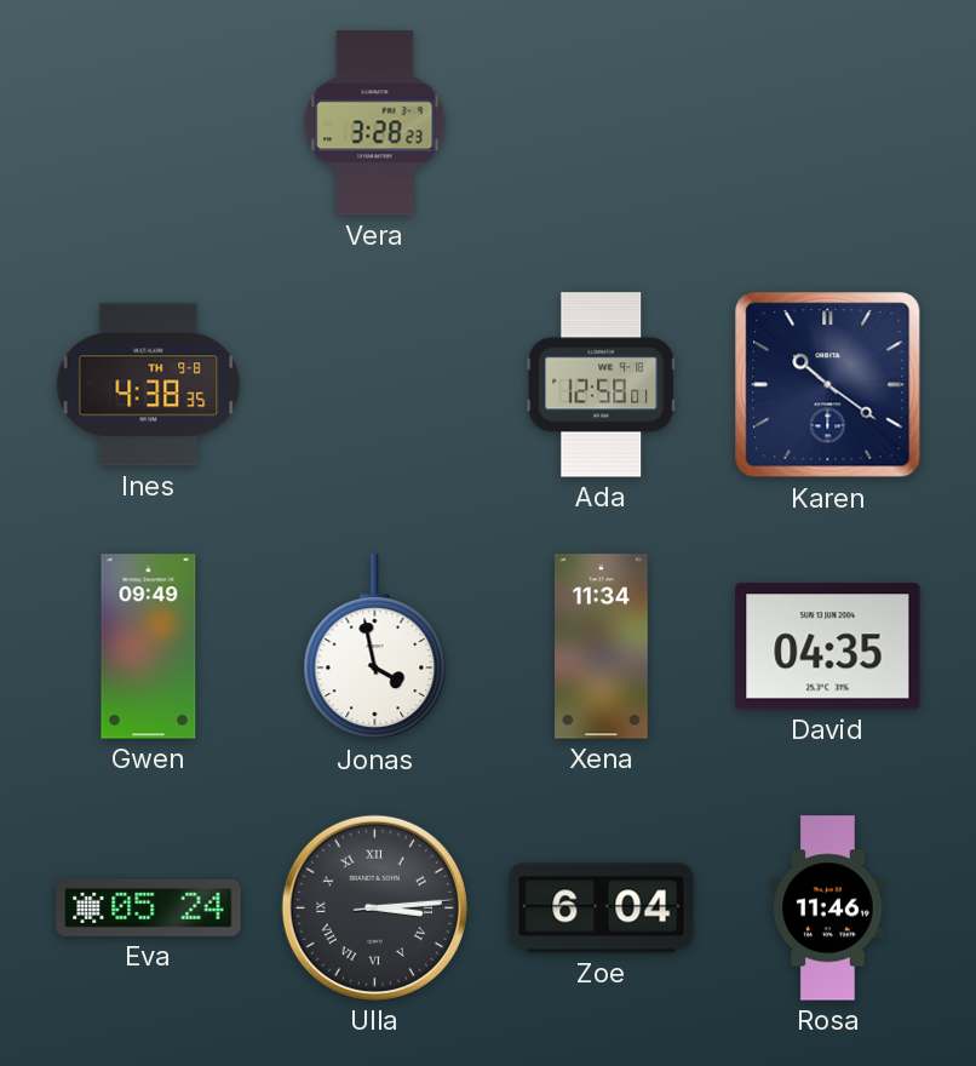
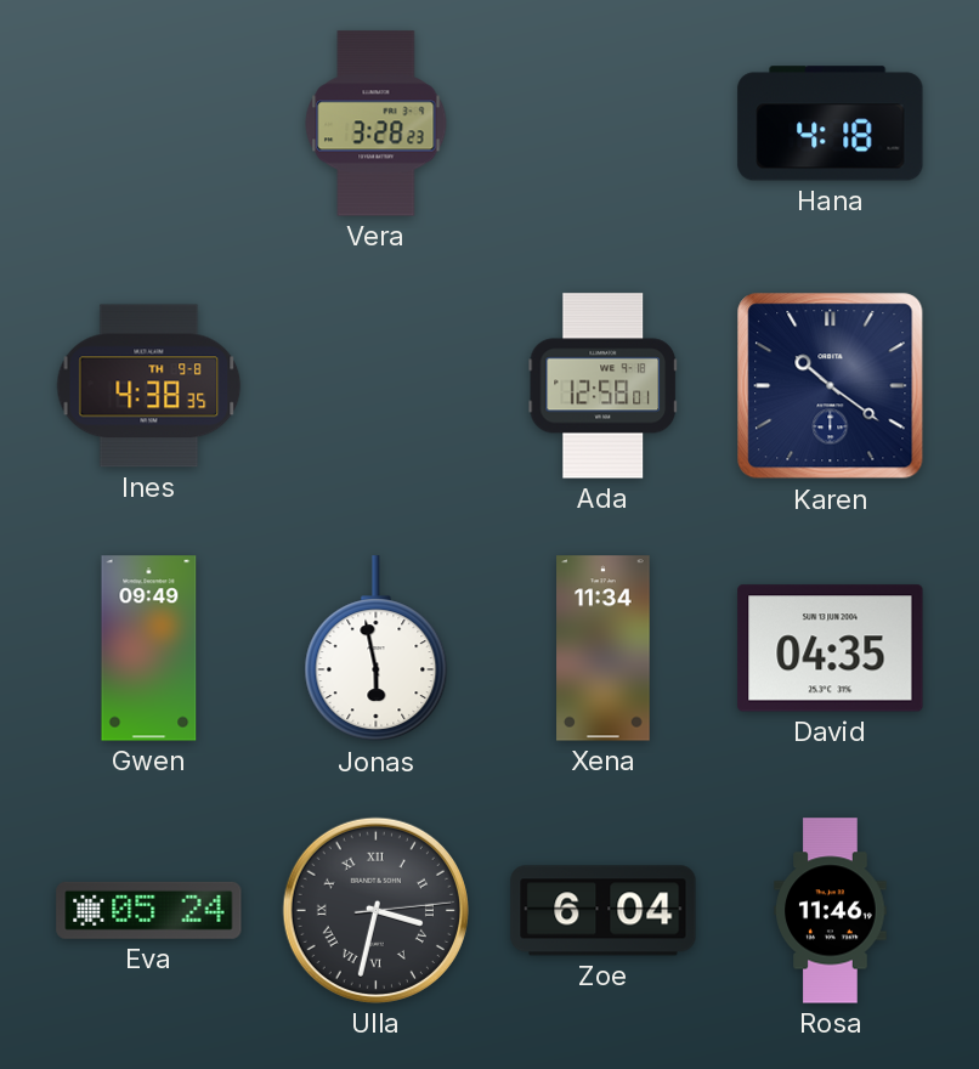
Hana: none -> 4:18
Jonas: 3:58 -> 5:58
Ulla: 3:14 -> 3:32
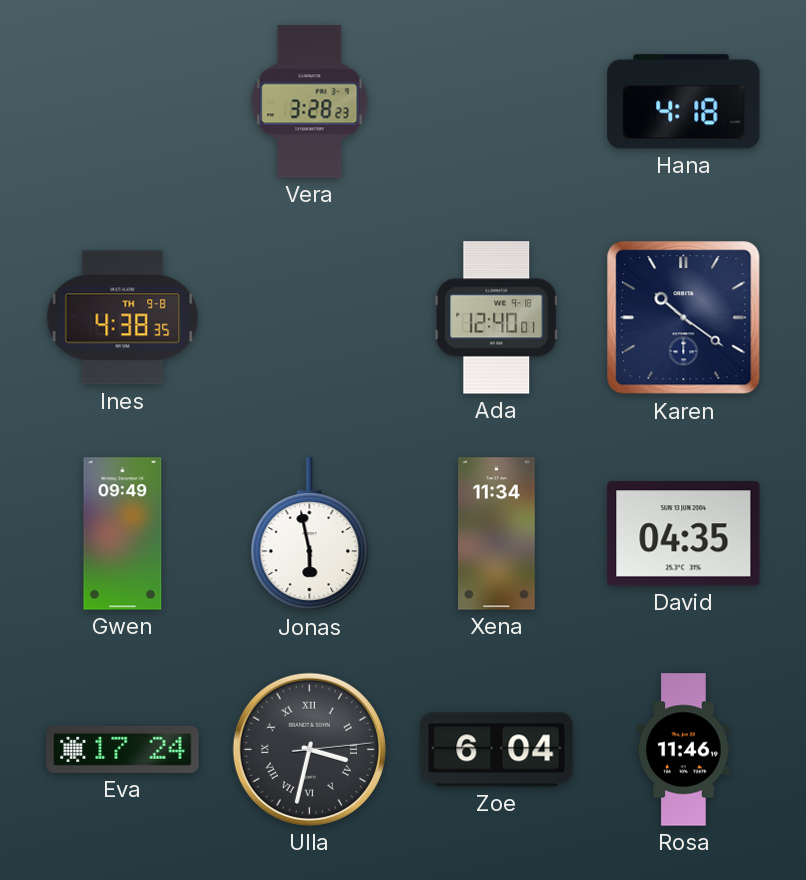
Ada: 12:58 -> 12:40
Eva: 05:24 -> 17:24
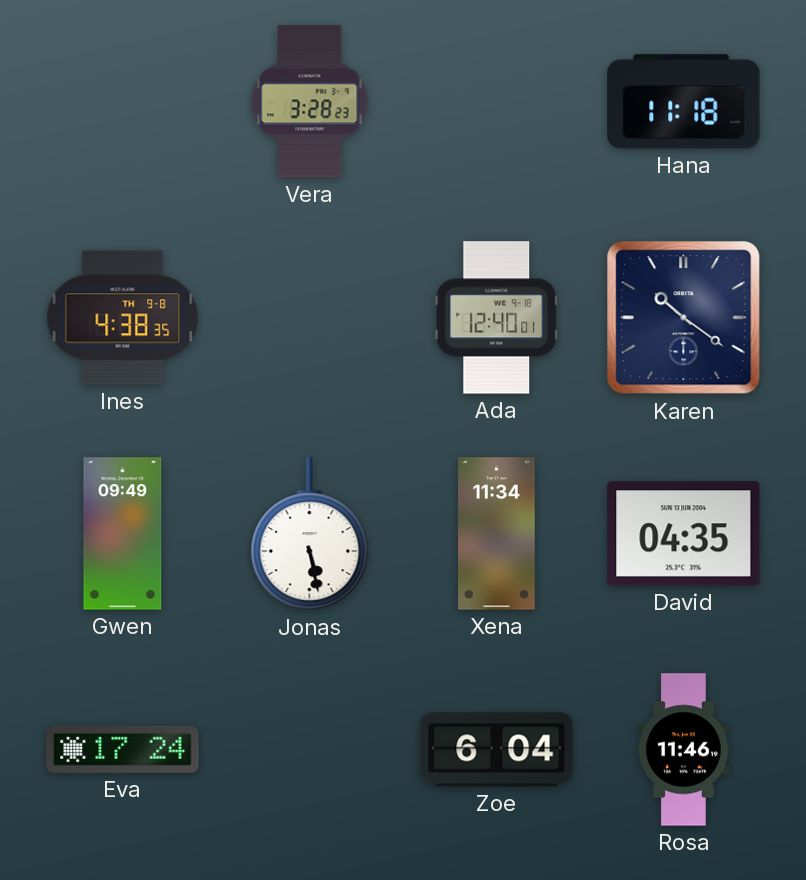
Hana: 4:18 -> 11:18
Jonas: 5:58 -> 5:28
Ulla: 3:32 -> none
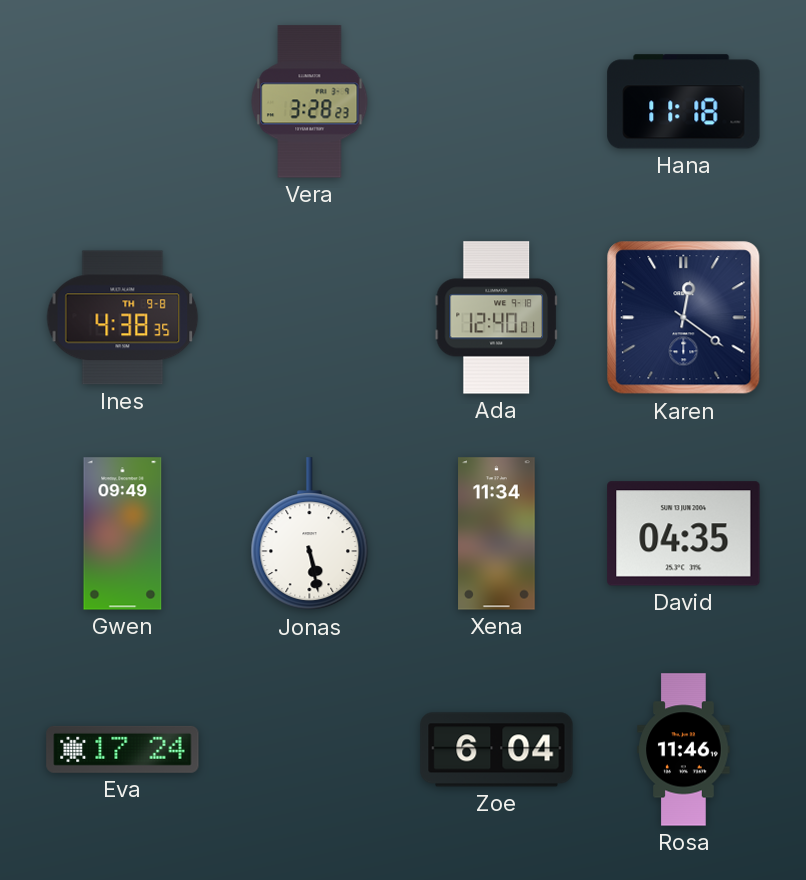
Karen: 10:21 -> 12:21
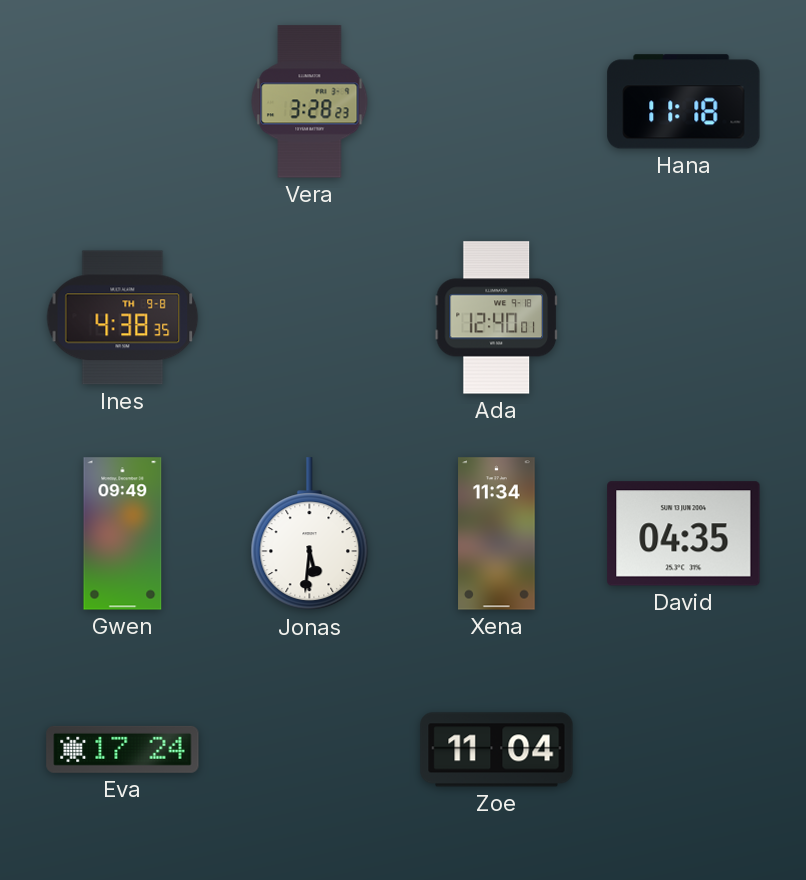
Karen: 12:21 -> none
Jonas: 5:28 -> 5:31
Zoe: 6:04 -> 11:04
Rosa: 11:46 -> none
